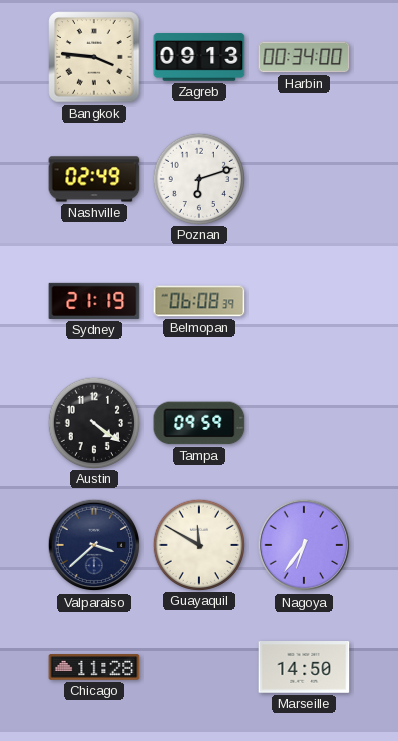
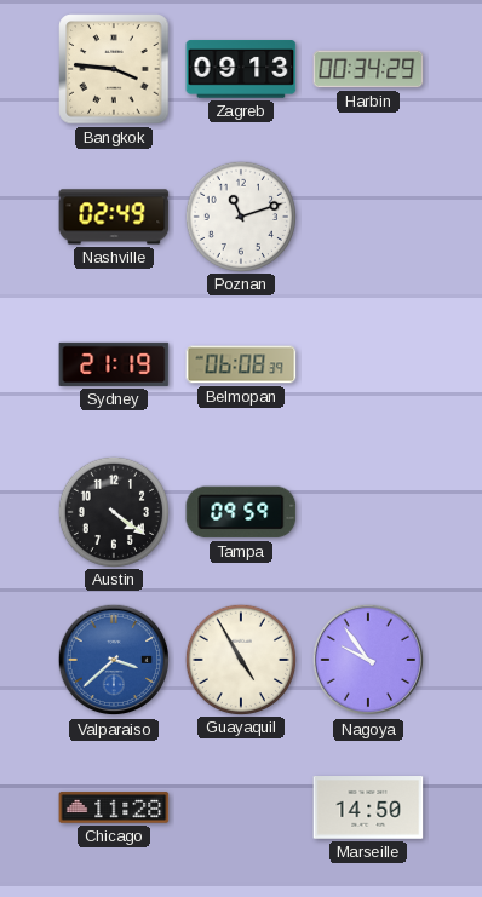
Harbin: 00:34:00 -> 00:34:29
Poznan: 6:12 -> 11:12
Valparaiso dial: navy -> blue
Guayaquil: 11:50 -> 4:55
Nagoya: 6:36 -> 9:54
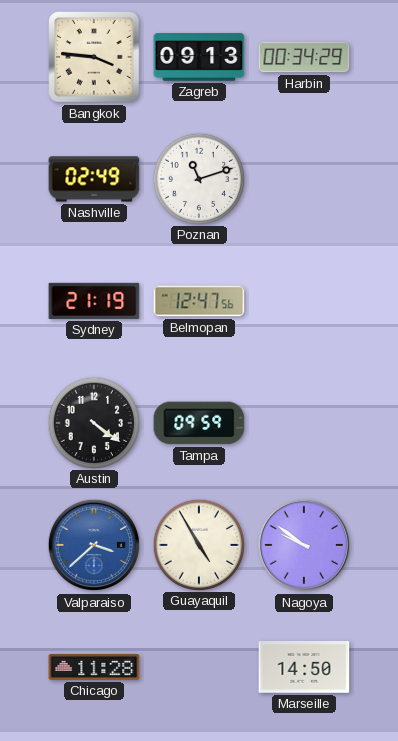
Belmopan: 06:08 -> 12:47
Nagoya: 9:54 -> 9:51
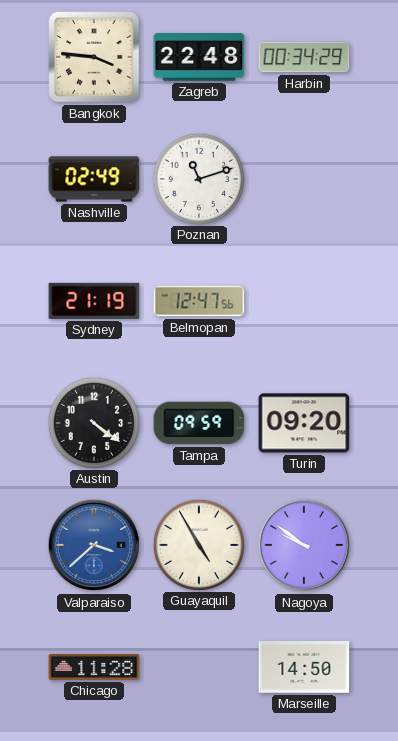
Zagreb: 09:13 -> 22:48
Turin: none -> 09:20
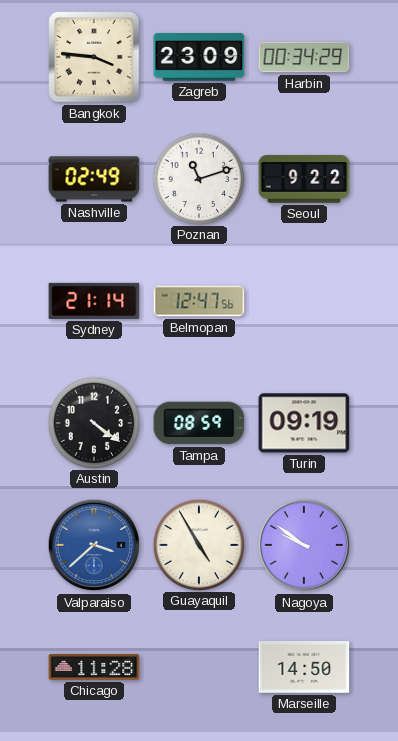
Zagreb: 22:48 -> 23:09
Seoul: none -> 9:22
Sydney: 21:19 -> 21:14
Tampa: 09:59 -> 08:59
Turin: 09:20 -> 09:19
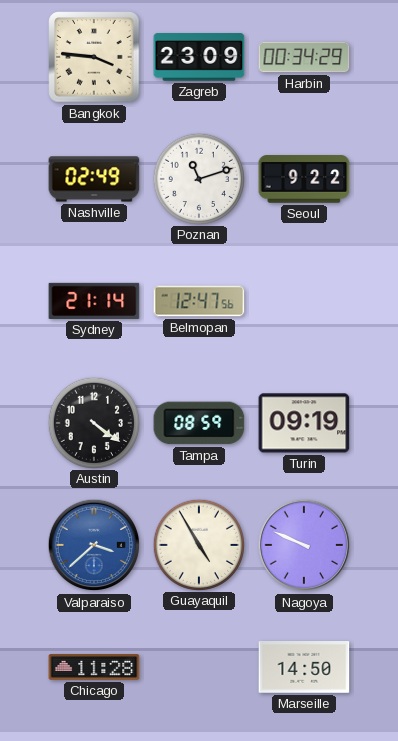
Nagoya: 9:51 -> 9:49
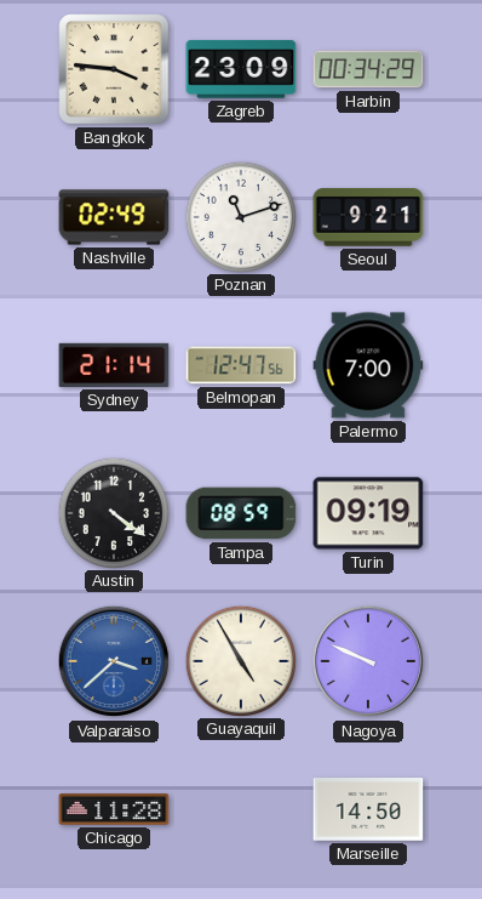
Seoul: 9:22 -> 9:21
Palermo: none -> 7:00
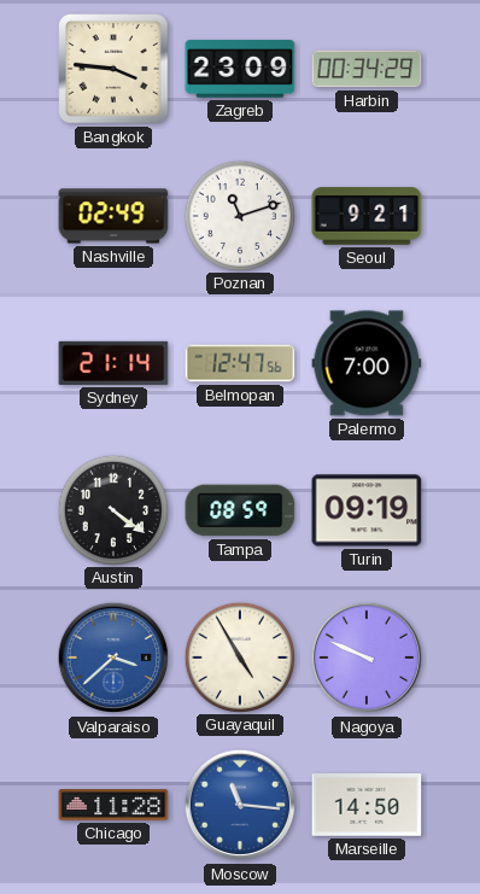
Moscow: none -> 11:16
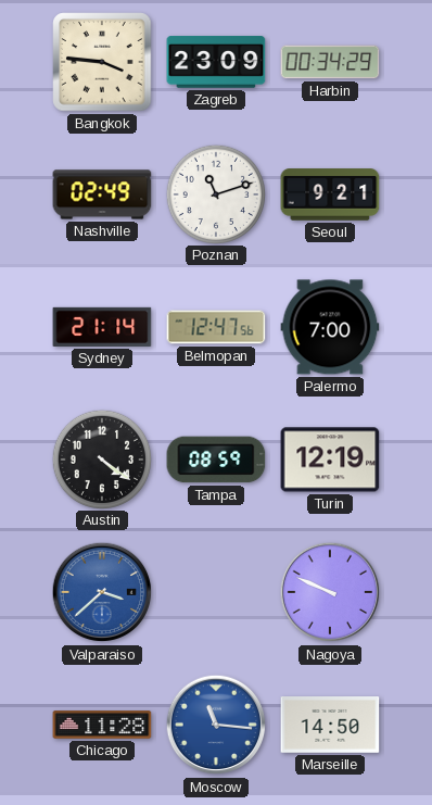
Turin: 09:19 -> 12:19
Guayaquil: 4:55 -> none
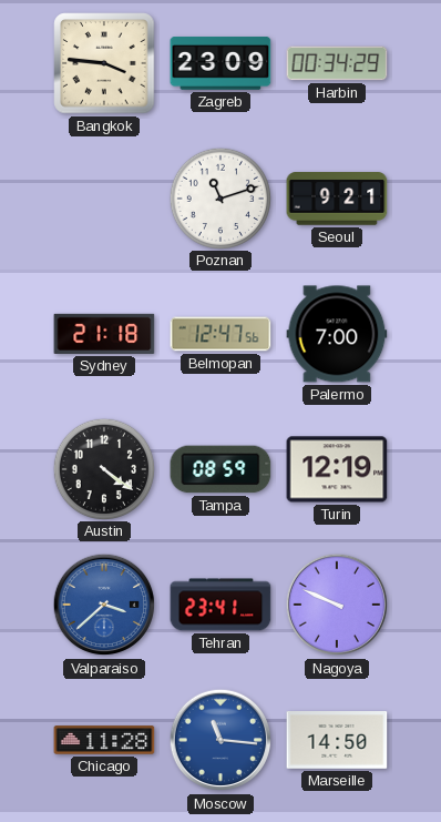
Nashville: 02:49 -> none
Sydney: 21:14 -> 21:18
Tehran: none -> 23:41
